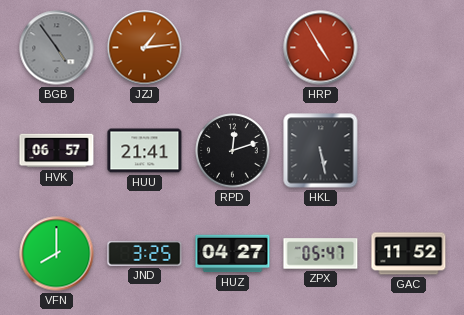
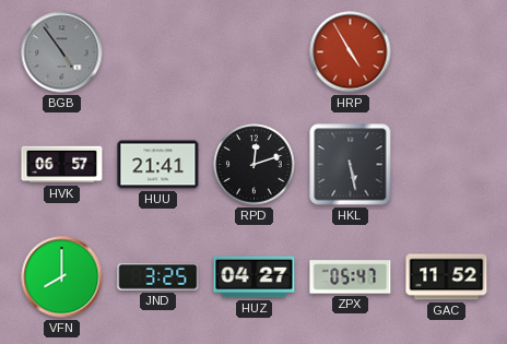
JZJ: 1:14 -> none
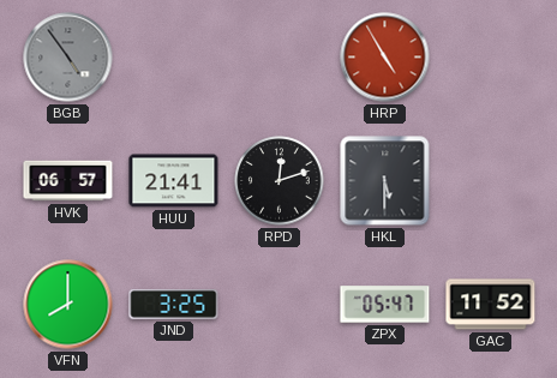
HKL: 5:28 -> 5:30
HUZ: 04:27 -> none
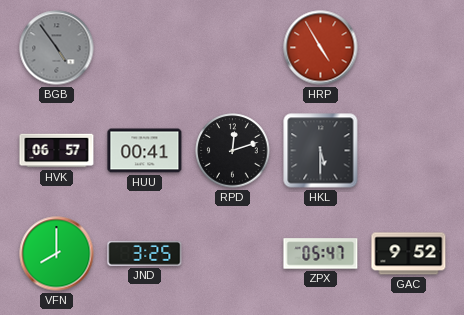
HUU: 21:41 -> 00:41
GAC: 11:52 -> 9:52
